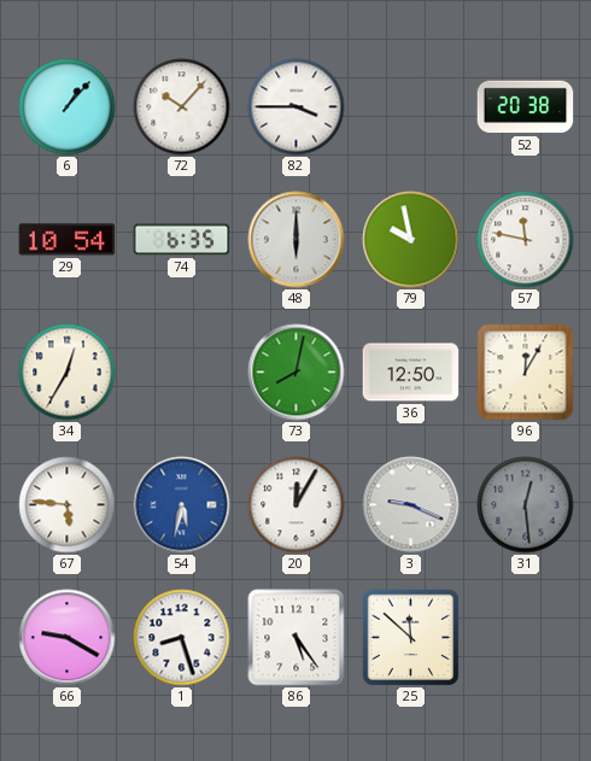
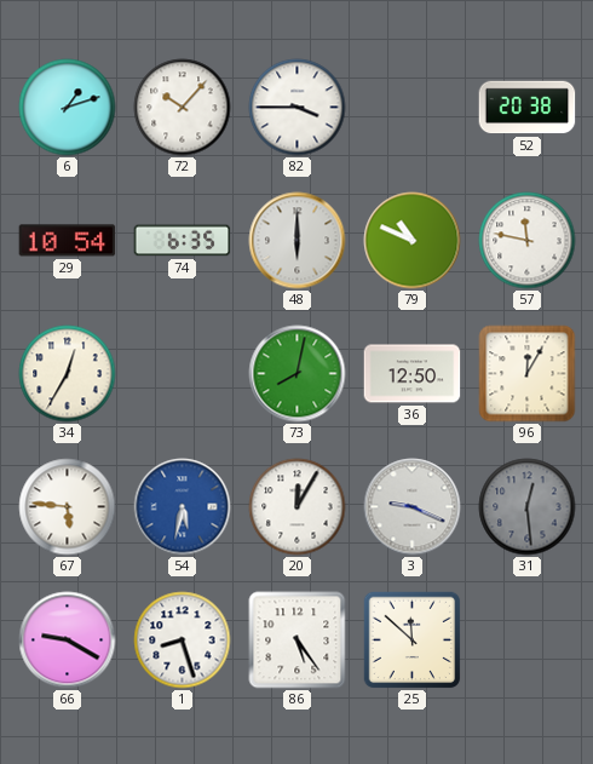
6: 1:07 -> 1:12
79: 9:58 -> 10:49
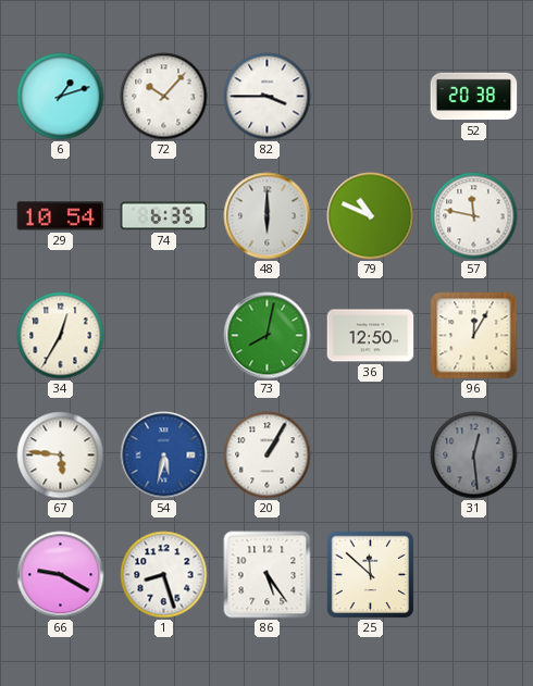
20: 12:05 -> 1:05
3: 9:19 -> none
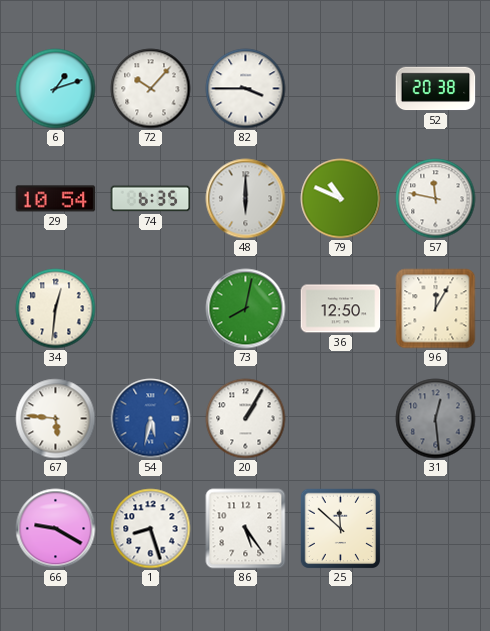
34: 12:35 -> 12:31
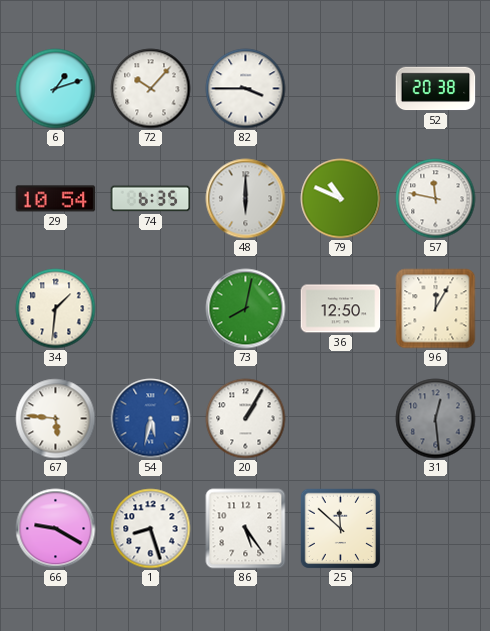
34: 12:31 -> 1:31
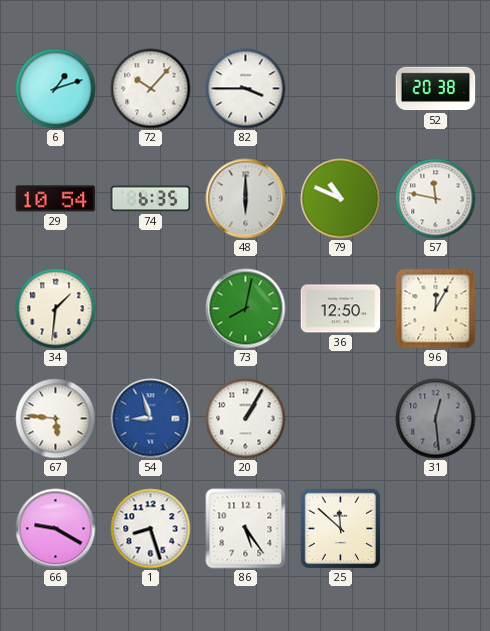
54: 5:32 -> 8:57
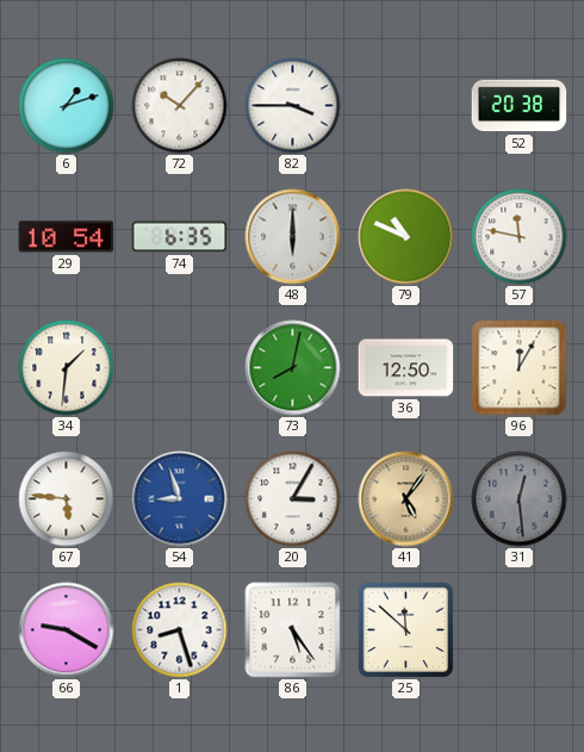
20: 1:05 -> 3:05
41: none -> 5:06
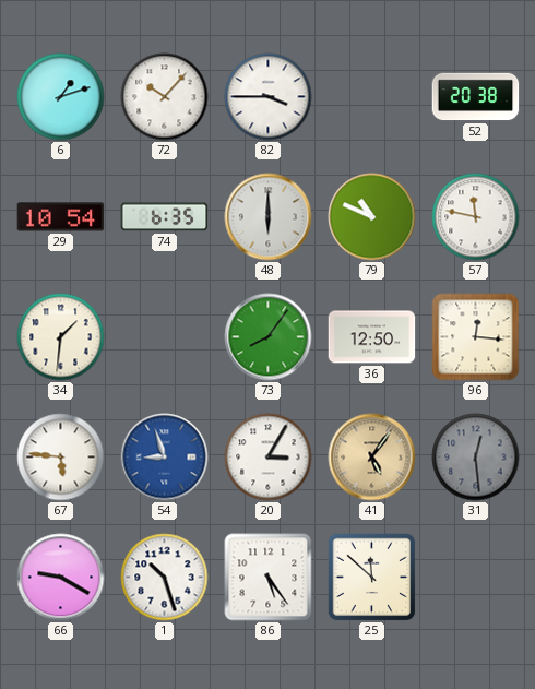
73: 8:02 -> 8:06
96: 12:05 -> 12:16
1: 8:27 -> 10:27
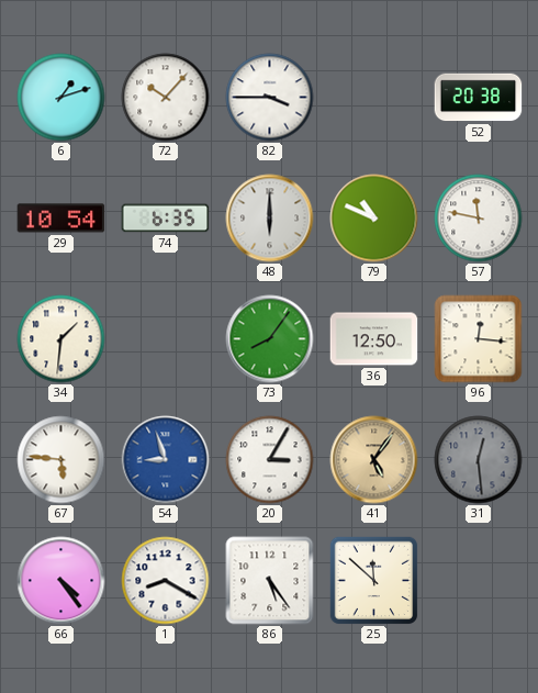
66: 9:20 -> 4:24
1: 10:27 -> 8:20
